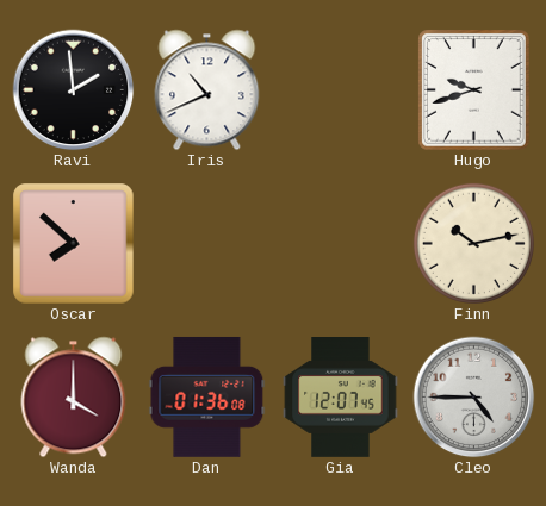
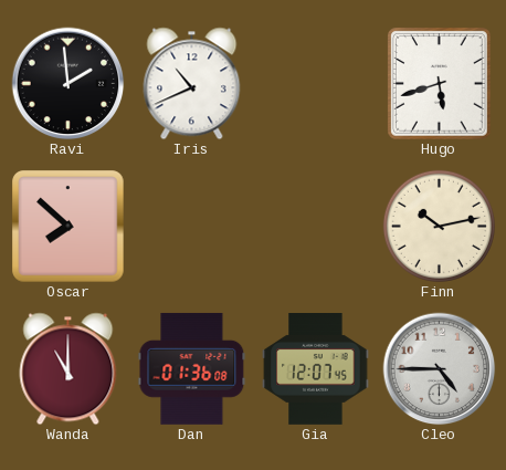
Hugo: 9:42 -> 5:42
Wanda: 4:00 -> 11:00
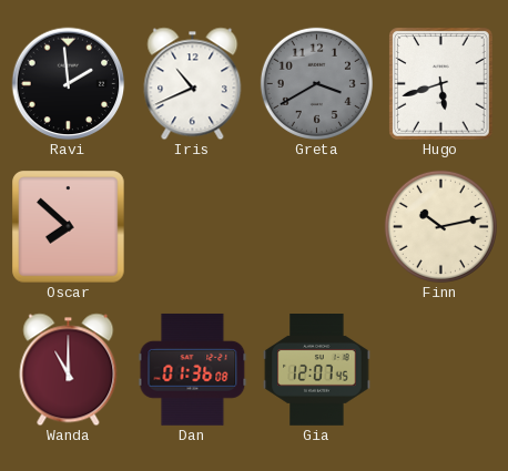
Greta: none -> 3:40
Cleo: 4:45 -> none
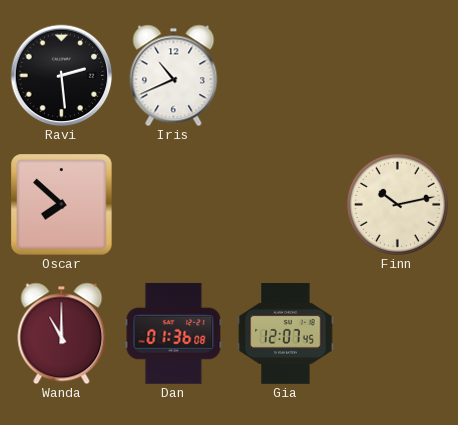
Ravi: 1:59 -> 2:29
Greta: 3:40 -> none
Hugo: 5:42 -> none
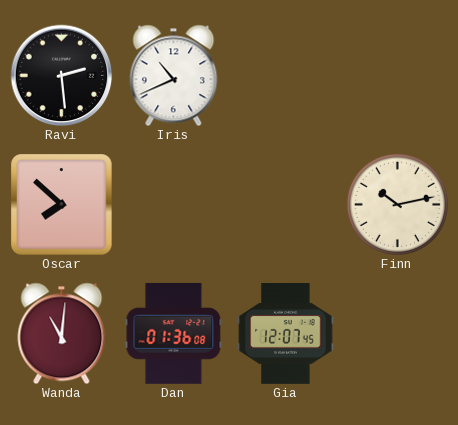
Wanda: 11:00 -> 11:01
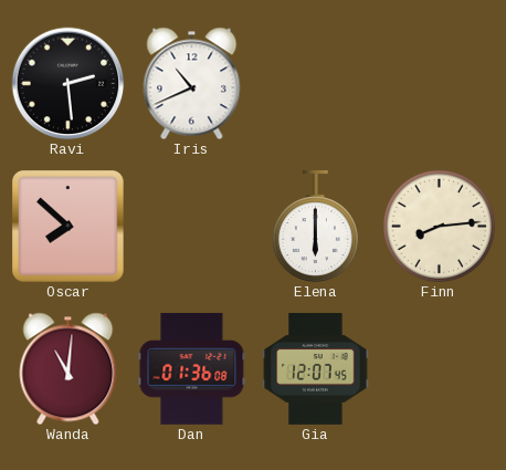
Elena: none -> 6:00
Finn: 10:13 -> 8:14
